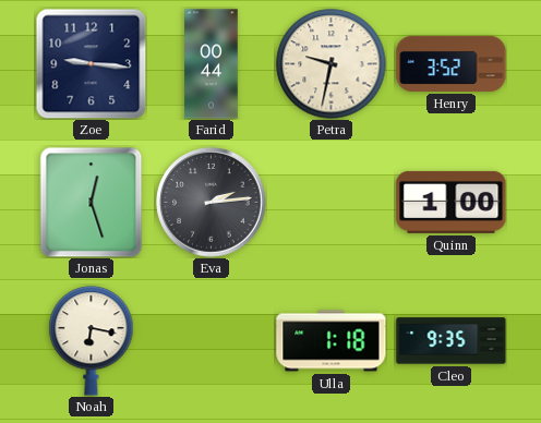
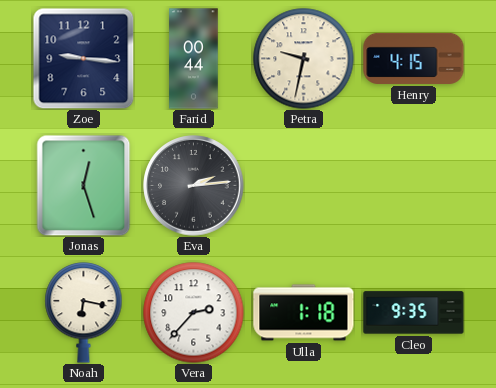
Henry: 3:52 -> 4:15
Quinn: 1:00 -> none
Vera: none -> 2:37
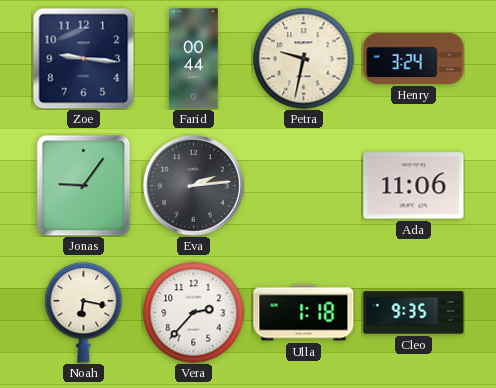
Henry: 4:15 -> 3:24
Jonas: 12:27 -> 9:06
Ada: none -> 11:06
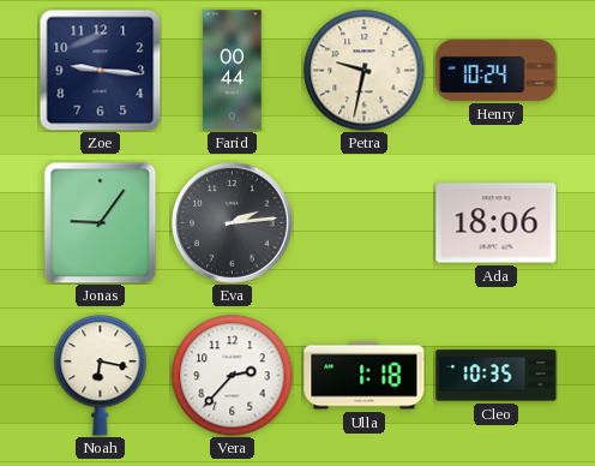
Henry: 3:24 -> 10:24
Ada: 11:06 -> 18:06
Cleo: 9:35 -> 10:35
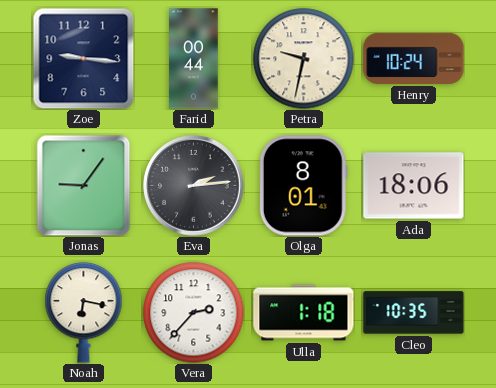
Olga: none -> 8:01
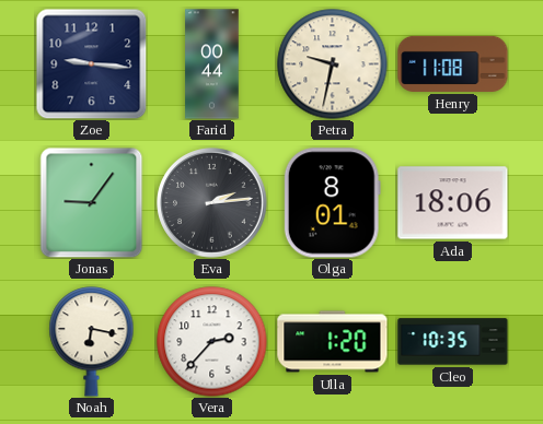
Henry: 10:24 -> 11:08
Ulla: 1:18 -> 1:20
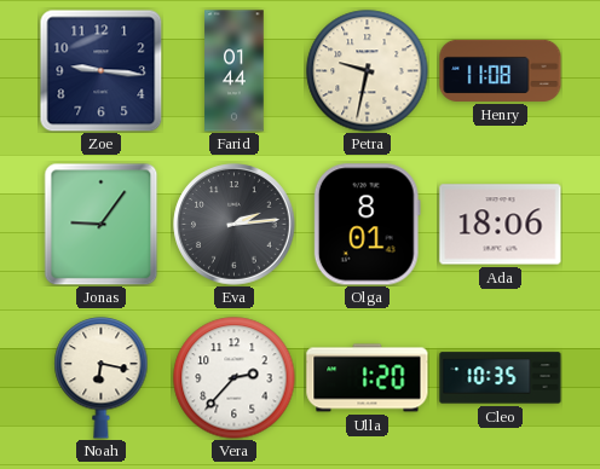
Farid: 00:44 -> 01:44
